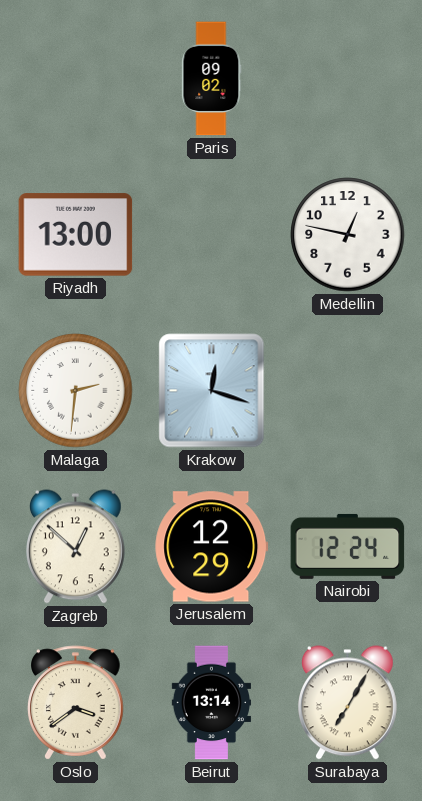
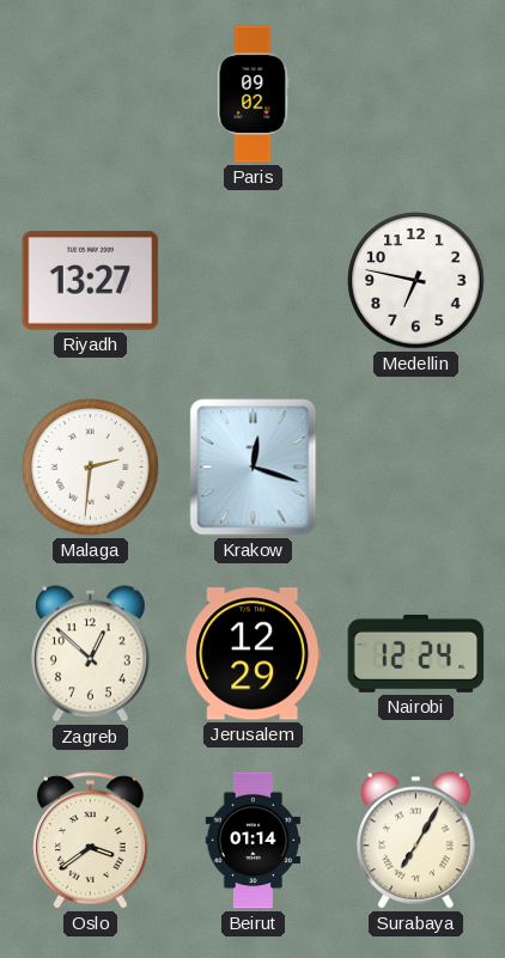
Riyadh: 13:00 -> 13:27
Medellin: 12:47 -> 6:47
Beirut: 13:14 -> 01:14
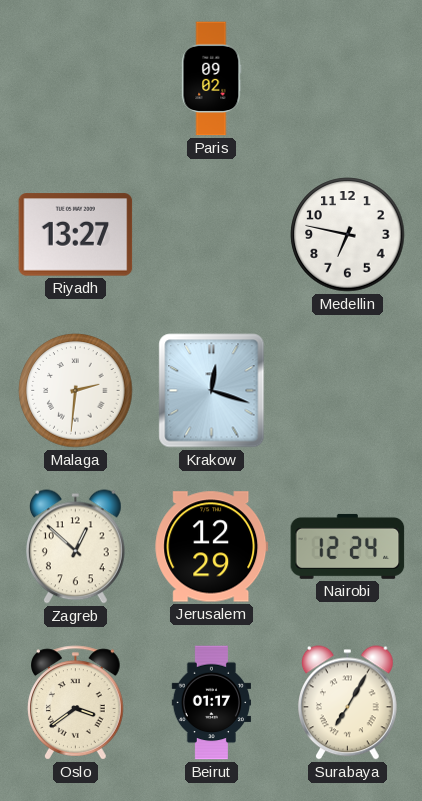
Beirut: 01:14 -> 01:17
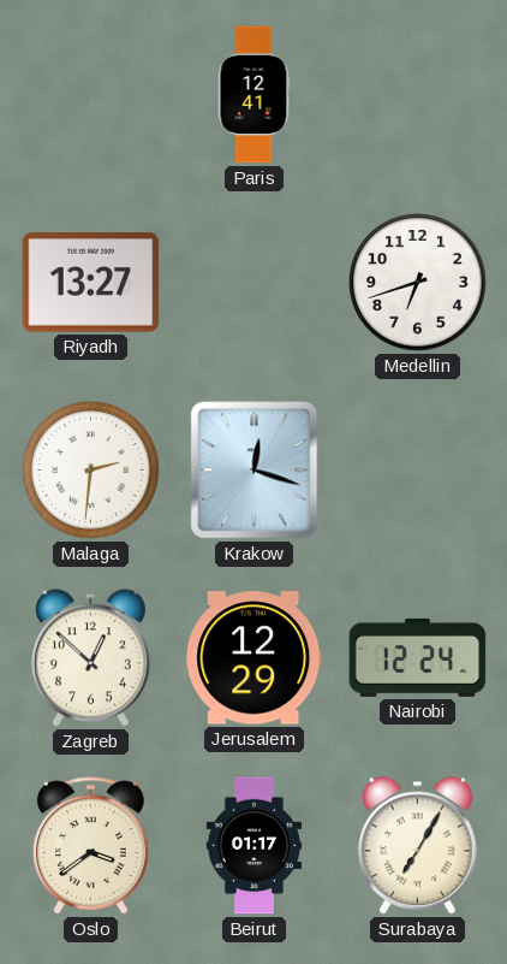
Paris: 09:02 -> 12:41
Medellin: 6:47 -> 6:42
